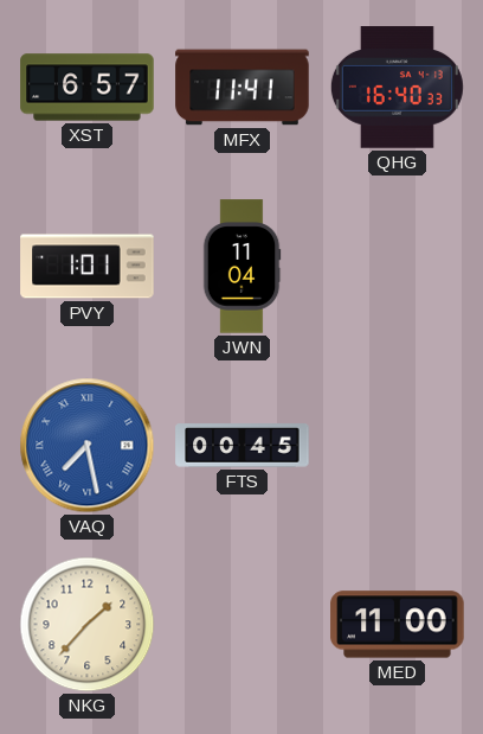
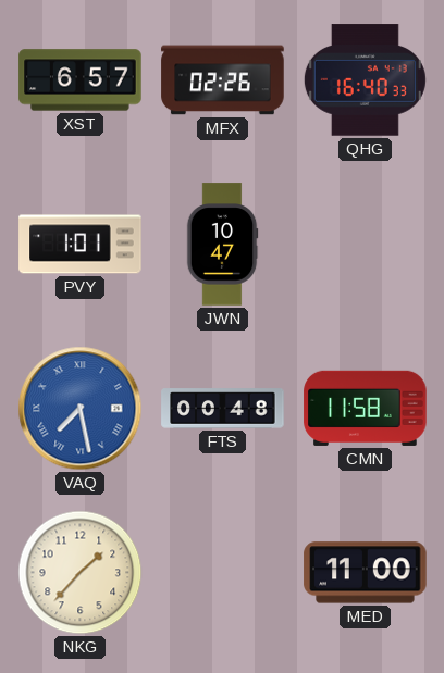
MFX: 11:41 -> 02:26
JWN: 11:04 -> 10:47
FTS: 00:45 -> 00:48
CMN: none -> 11:58
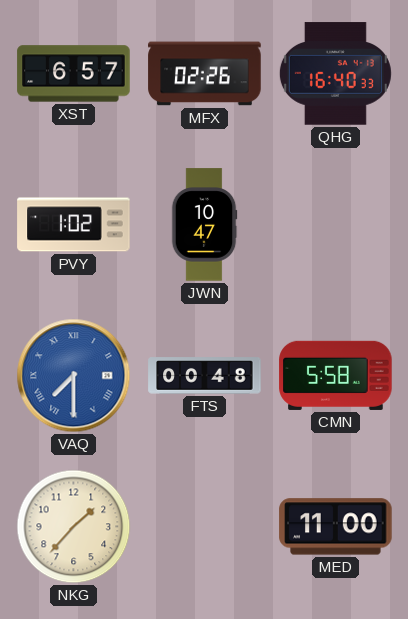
PVY: 1:01 -> 1:02
VAQ: 7:28 -> 7:30
CMN: 11:58 -> 5:58
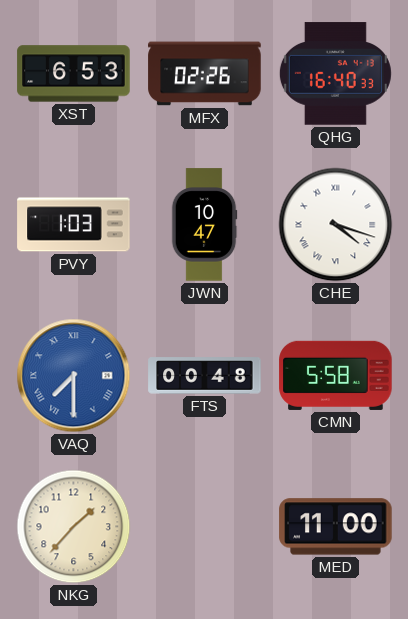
XST: 6:57 -> 6:53
PVY: 1:02 -> 1:03
CHE: none -> 4:18
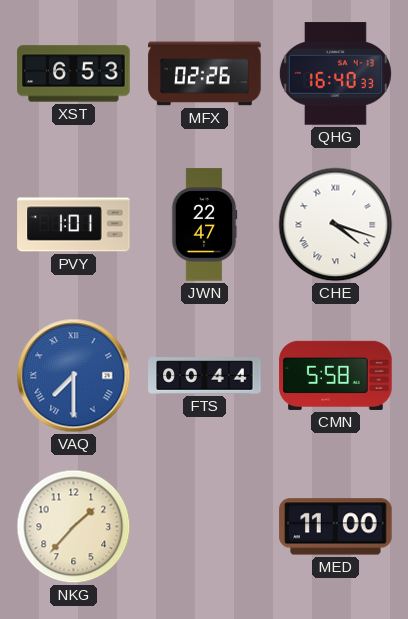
PVY: 1:03 -> 1:01
JWN: 10:47 -> 22:47
FTS: 00:48 -> 00:44
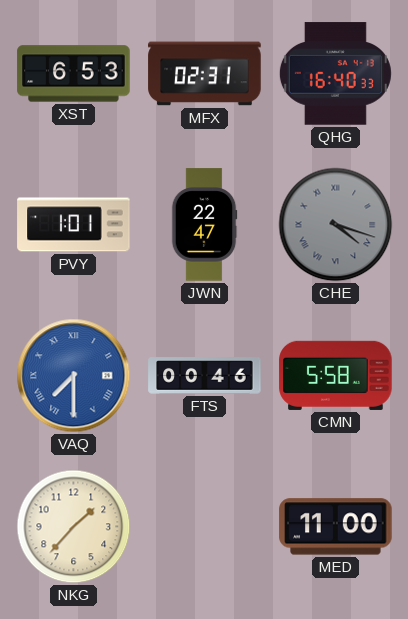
MFX: 02:26 -> 02:31
CHE dial: white -> grey
FTS: 00:44 -> 00:46
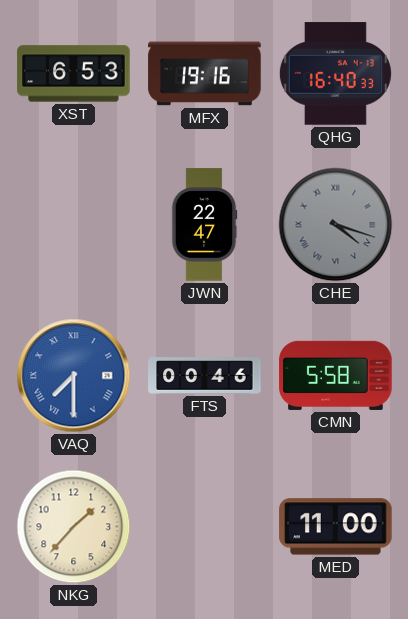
MFX: 02:31 -> 19:16
PVY: 1:01 -> none
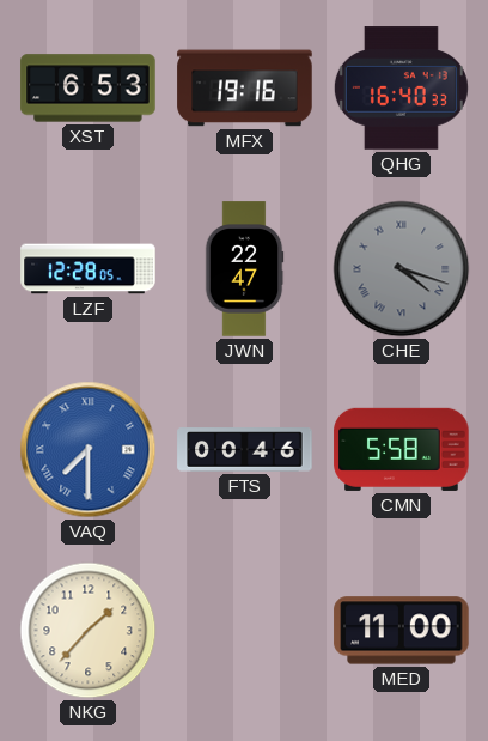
LZF: none -> 12:28
